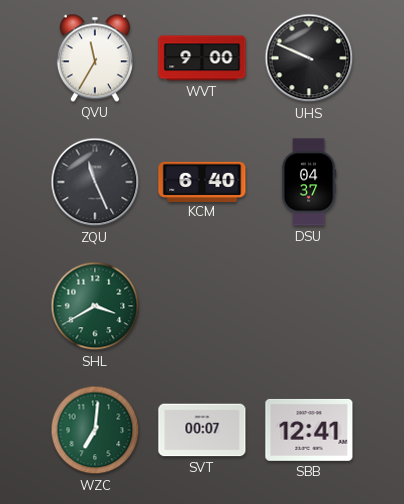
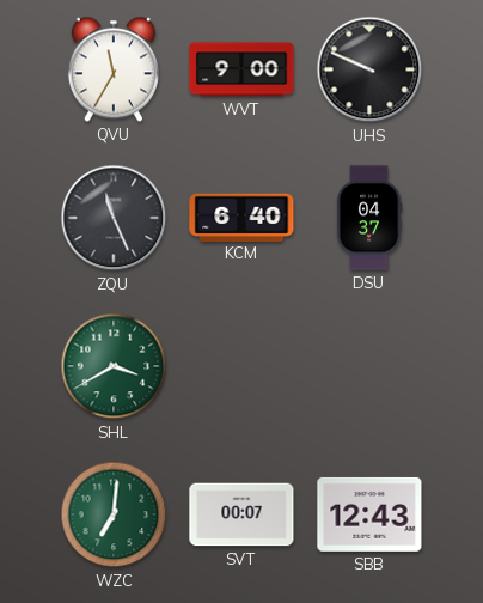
SBB: 12:41 -> 12:43
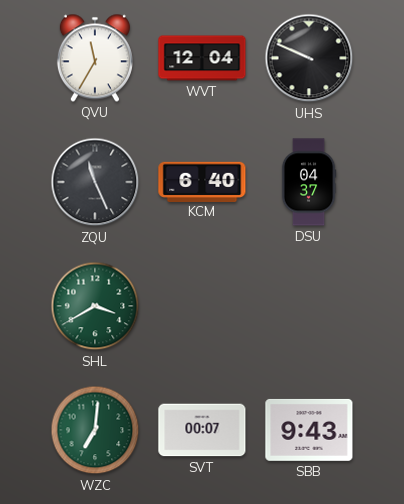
WVT: 9:00 -> 12:04
SBB: 12:43 -> 9:43
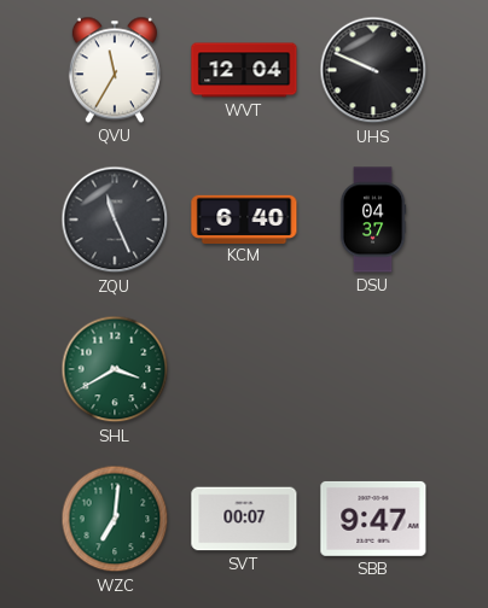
SBB: 9:43 -> 9:47
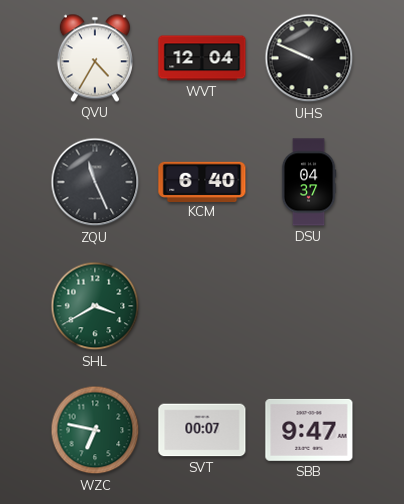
QVU: 11:35 -> 4:35
WZC: 7:01 -> 6:47
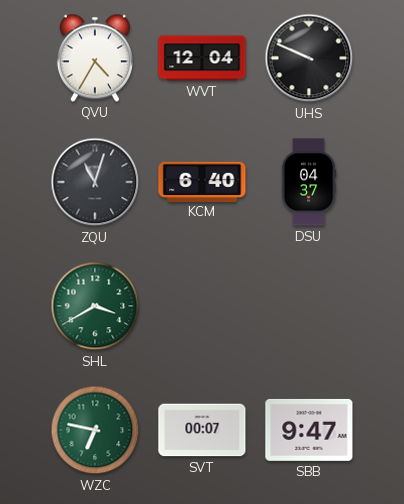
ZQU: 11:26 -> 11:03
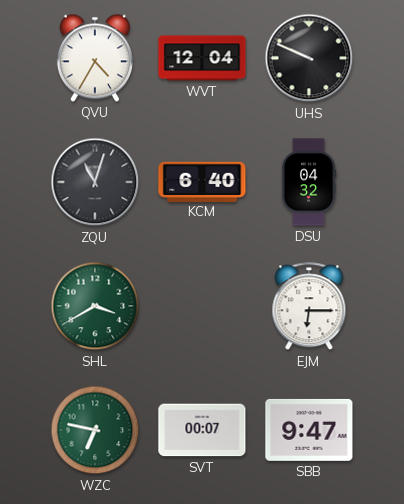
DSU: 04:37 -> 04:32
EJM: none -> 6:15
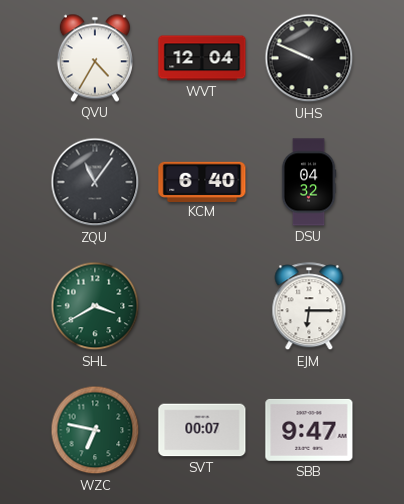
ZQU: 11:03 -> 11:06
